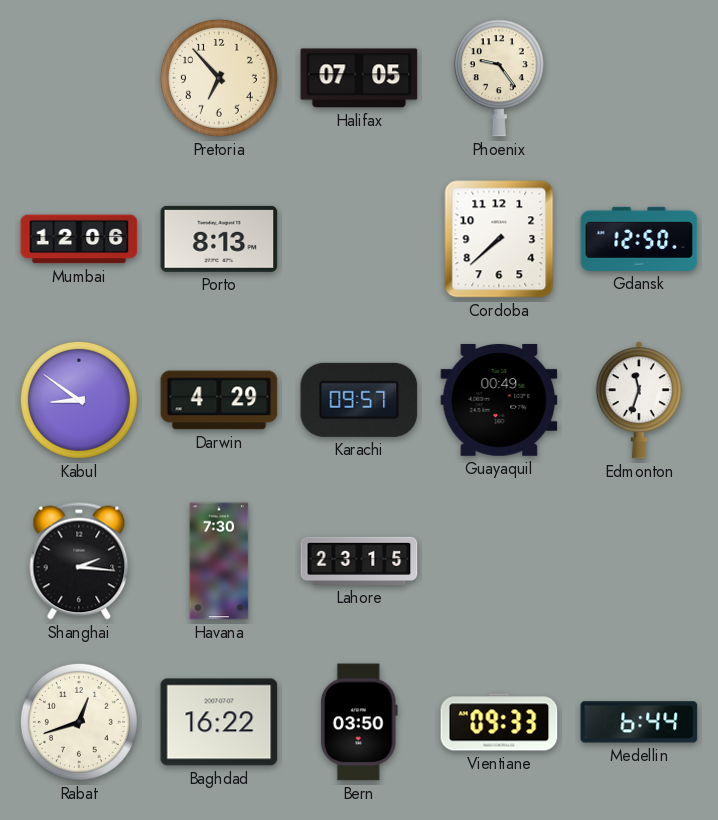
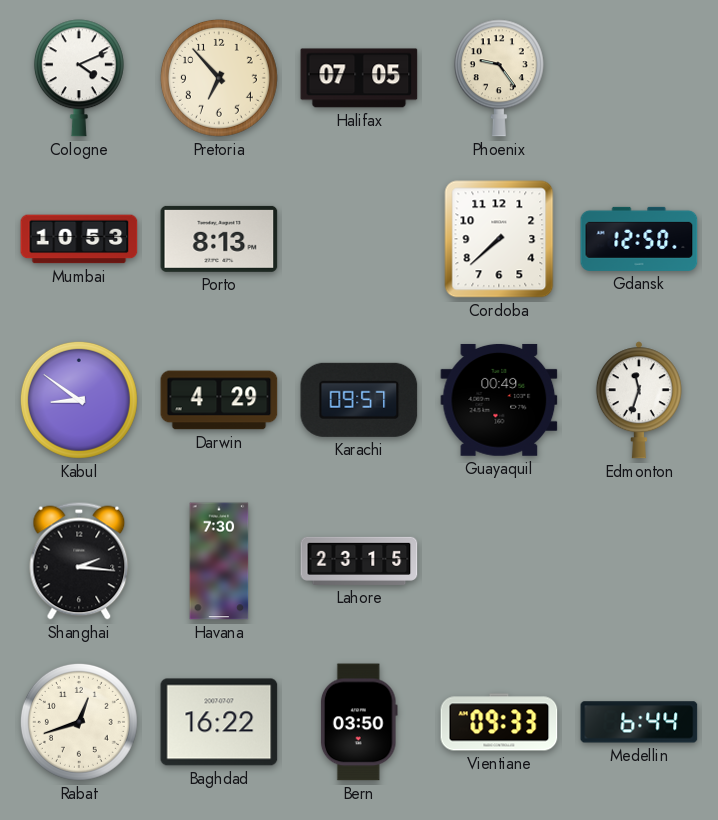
Cologne: none -> 4:11
Mumbai: 12:06 -> 10:53
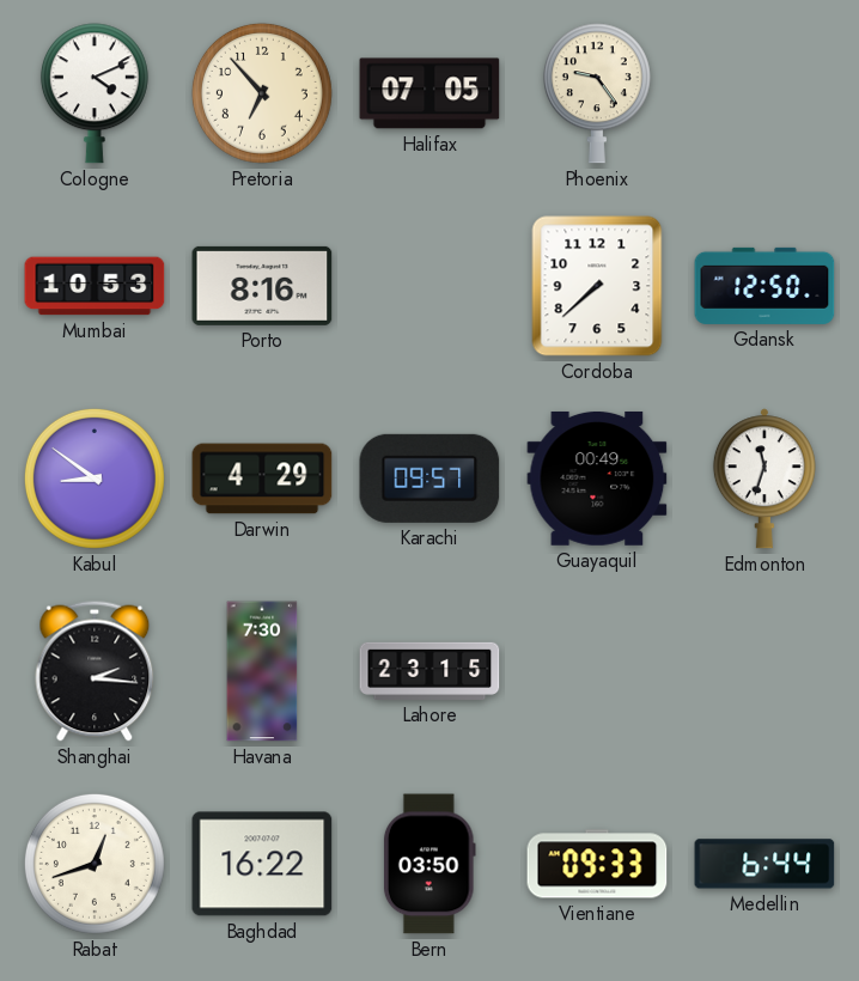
Porto: 8:13 -> 8:16
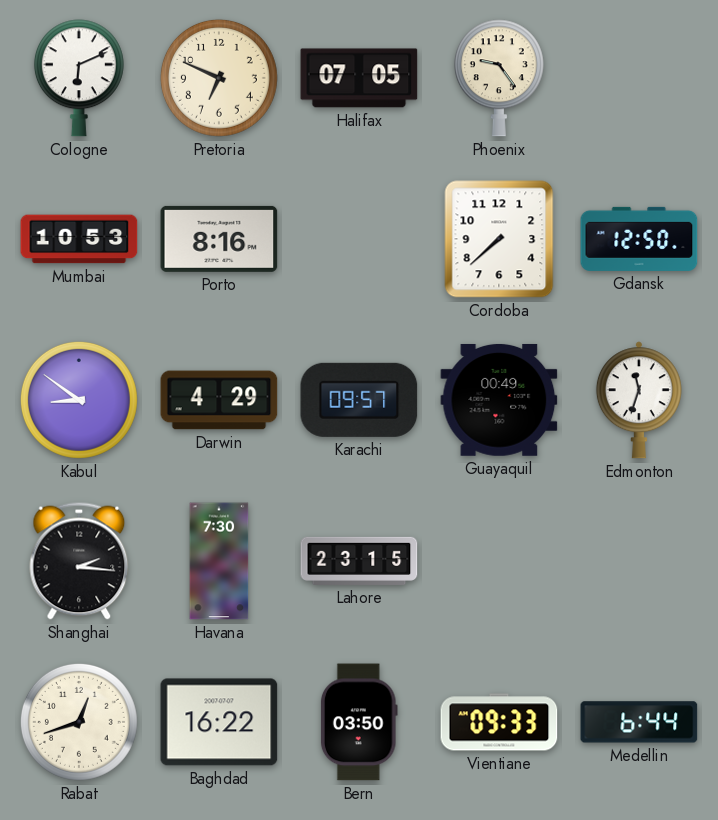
Cologne: 4:11 -> 6:11
Pretoria: 6:53 -> 6:49
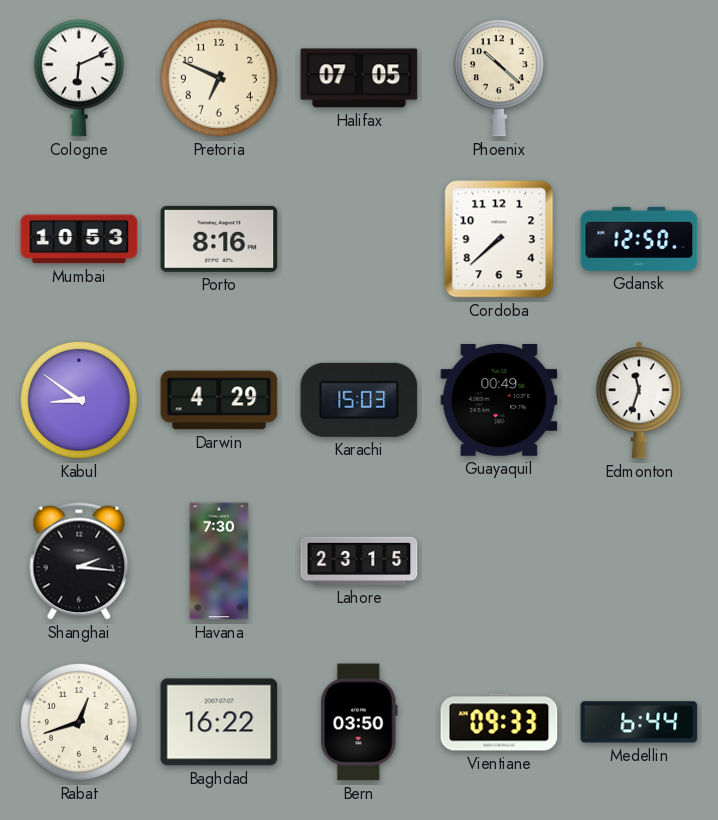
Phoenix: 9:24 -> 10:22
Karachi: 09:57 -> 15:03
